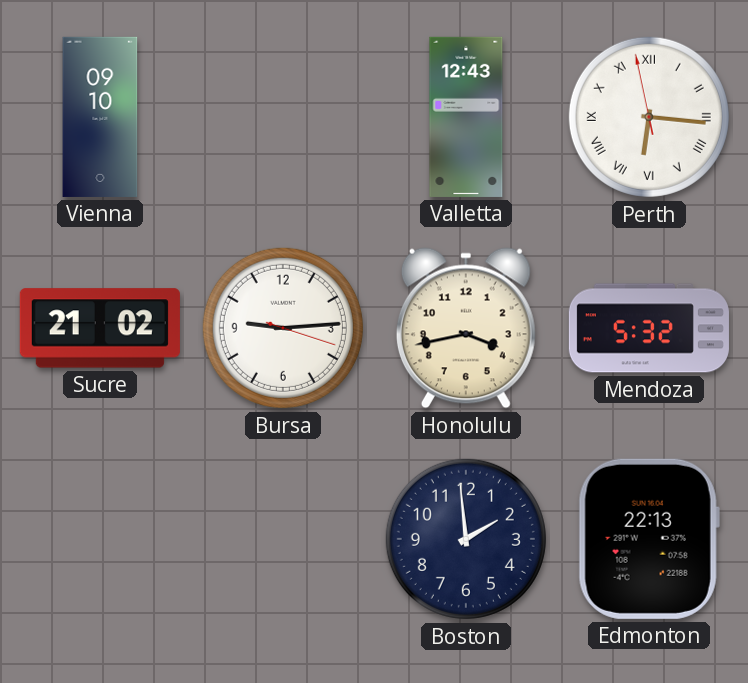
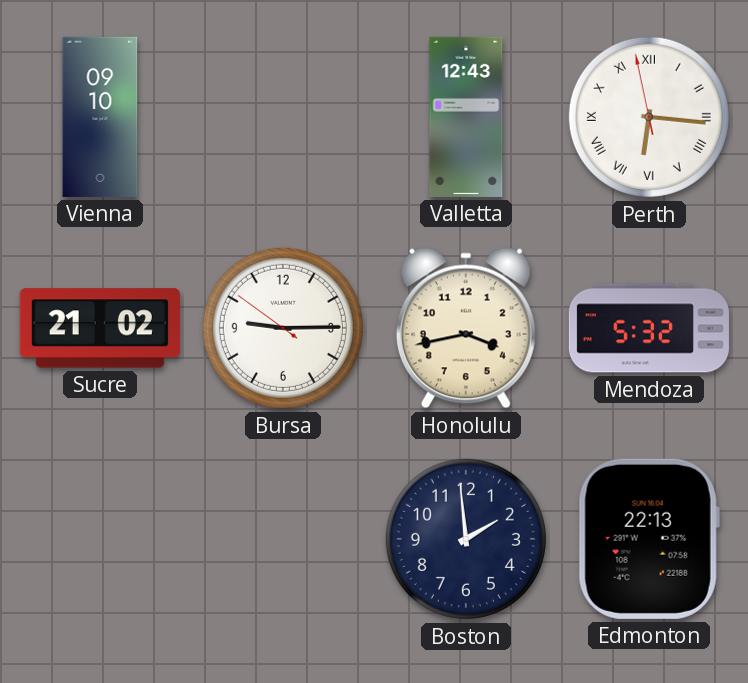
Bursa: 9:14:18 -> 9:14:51
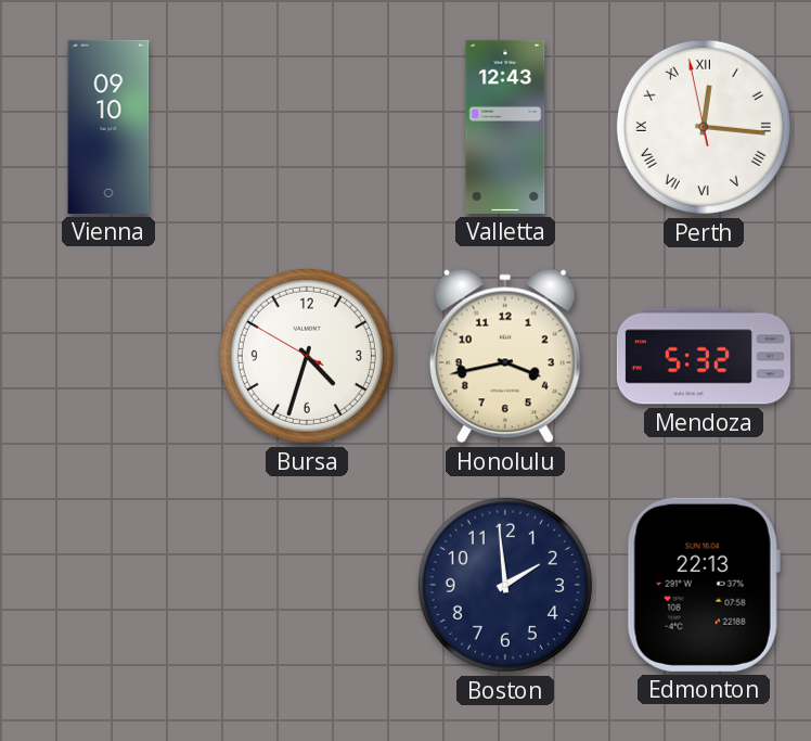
Perth: 6:15 -> 12:15
Sucre: 21:02 -> none
Bursa: 9:14 -> 4:32
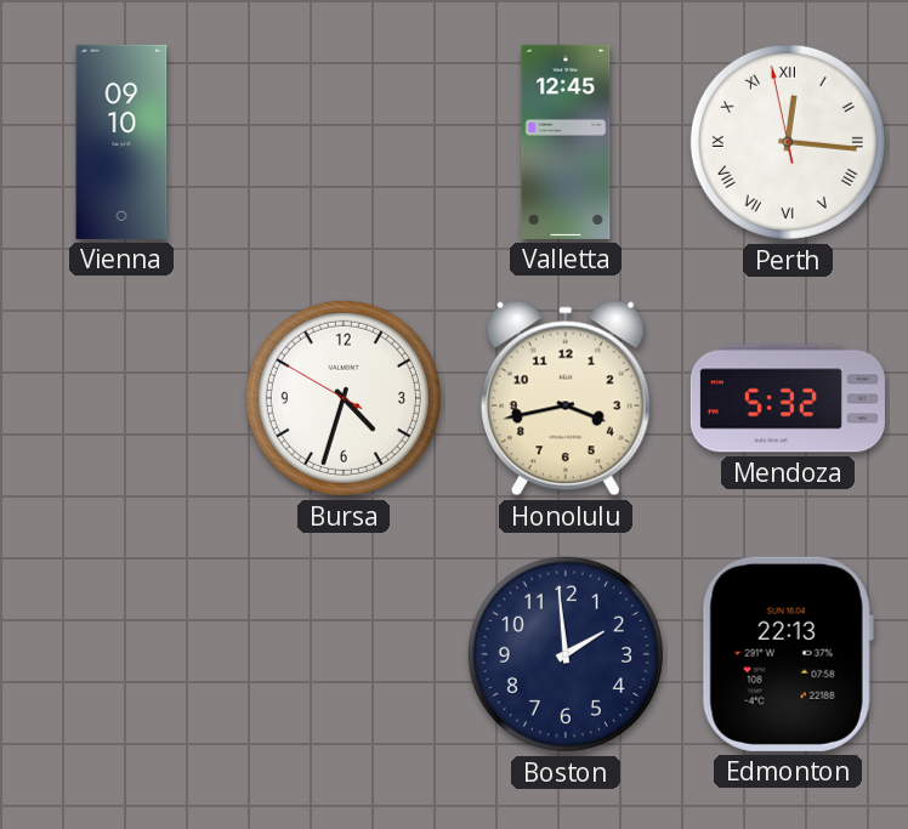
Valletta: 12:43 -> 12:45
